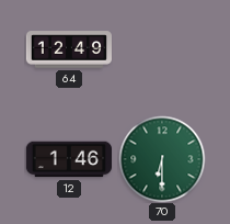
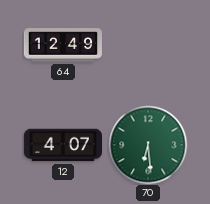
12: 1:46 -> 4:07
70: 6:30 -> 6:29
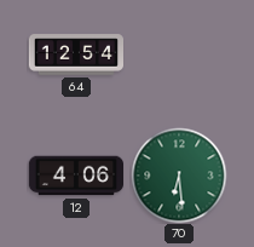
64: 12:49 -> 12:54
12: 4:07 -> 4:06
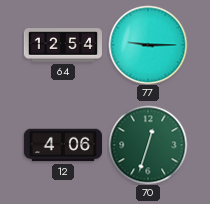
77: none -> 9:15
70: 6:29 -> 12:33
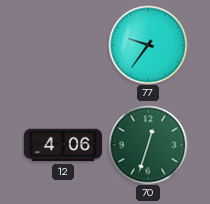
64: 12:54 -> none
77: 9:15 -> 9:36
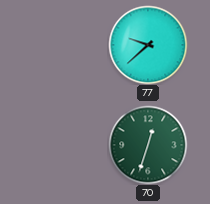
77: 9:36 -> 9:38
12: 4:06 -> none
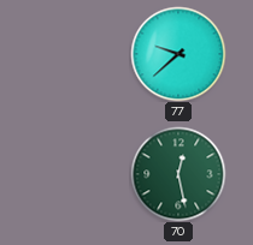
70: 12:33 -> 12:28
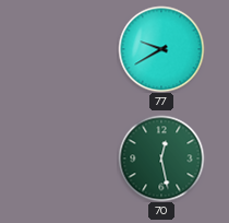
77: 9:38 -> 9:40
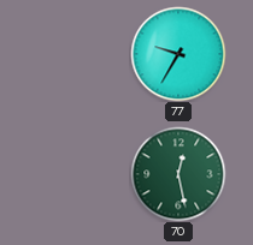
77: 9:40 -> 9:35
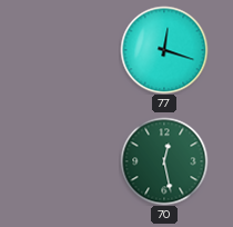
77: 9:35 -> 12:18
